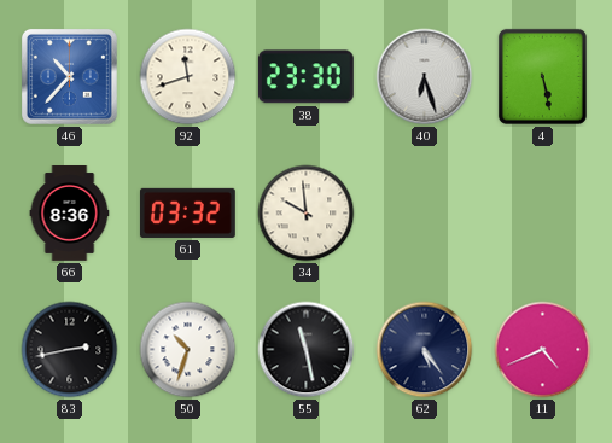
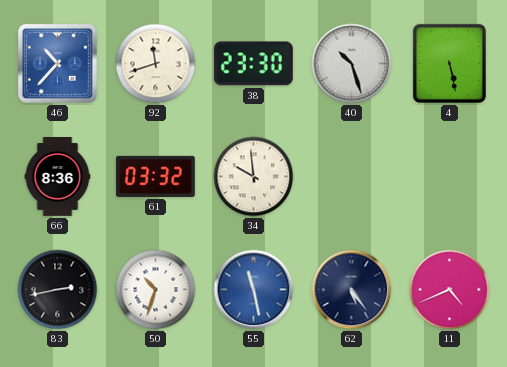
40: 6:27 -> 10:27
55 dial: black -> blue
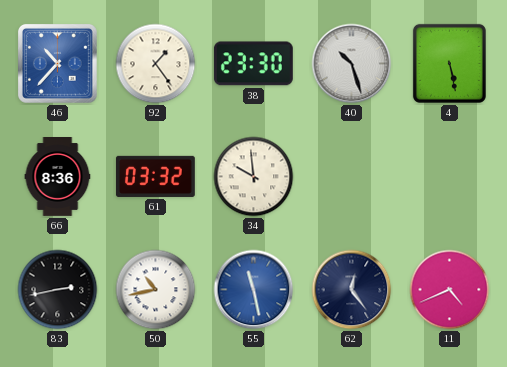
92: 11:42 -> 1:24
50: 10:33 -> 10:43
62: 5:24 -> 12:24
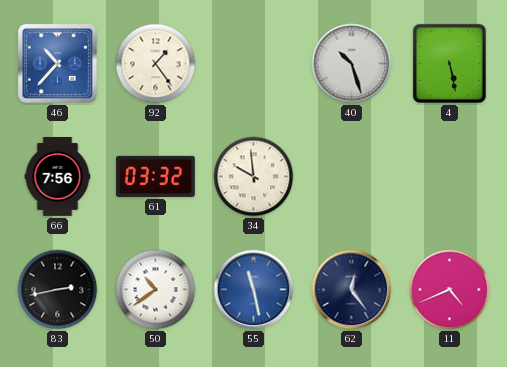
38: 23:30 -> none
66: 8:36 -> 7:56
50: 10:43 -> 10:39
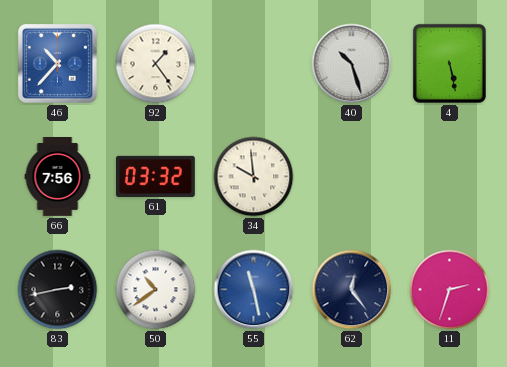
11: 4:41 -> 2:33
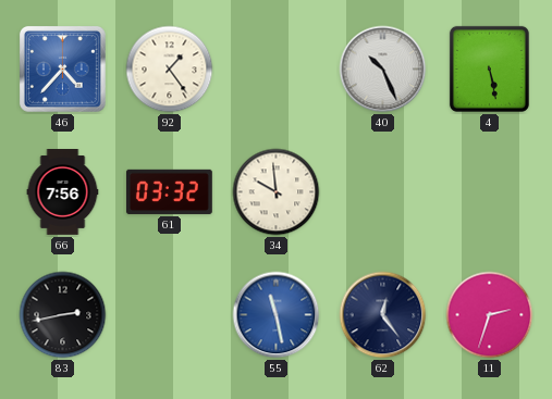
46: 10:37 -> 4:37
40: 10:27 -> 10:26
50: 10:39 -> none
